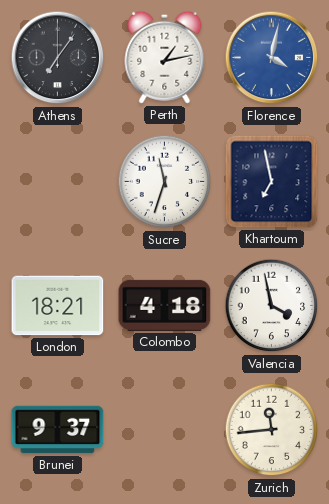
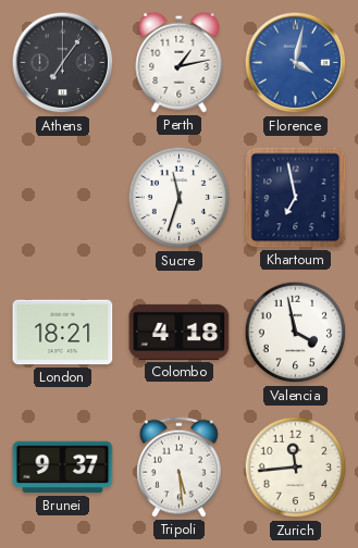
Tripoli: none -> 5:29
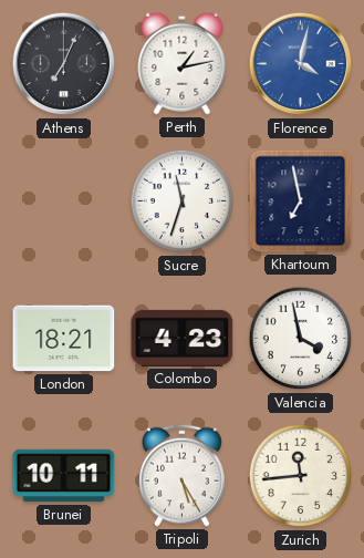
Athens: 7:06 -> 7:04
Colombo: 4:18 -> 4:23
Brunei: 9:37 -> 10:11
Tripoli: 5:29 -> 5:25
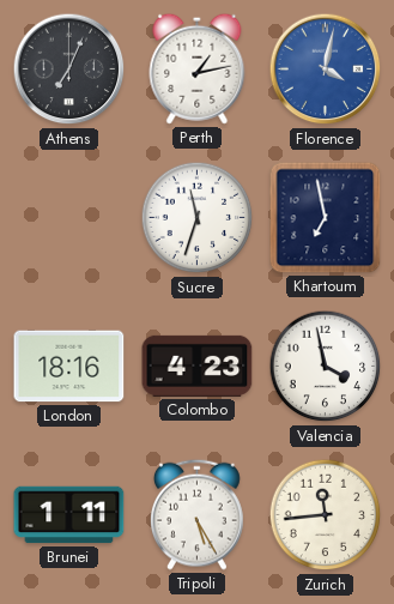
London: 18:21 -> 18:16
Brunei: 10:11 -> 1:11
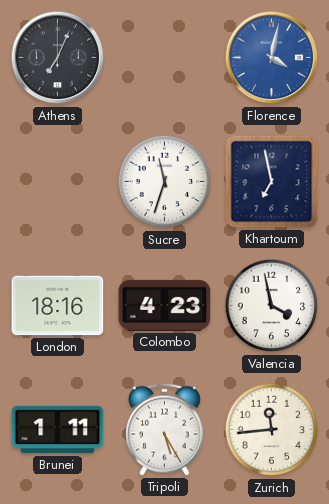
Perth: 1:13 -> none
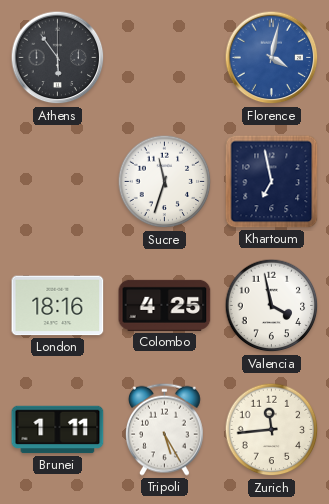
Athens: 7:04 -> 5:54
Colombo: 4:23 -> 4:25
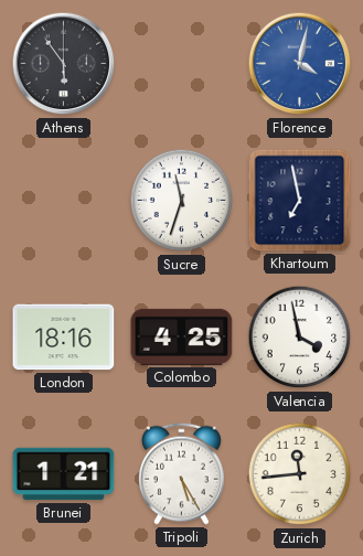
Brunei: 1:11 -> 1:21
